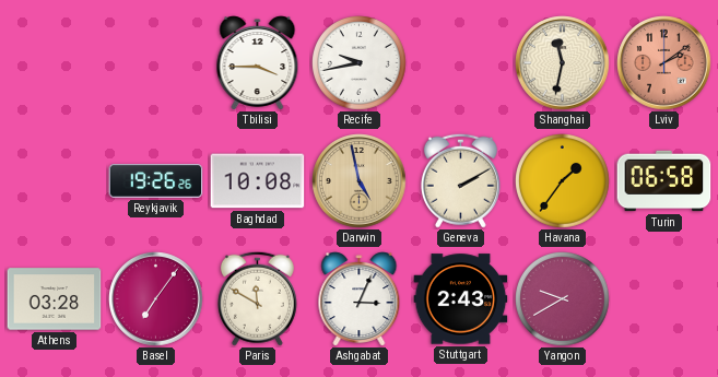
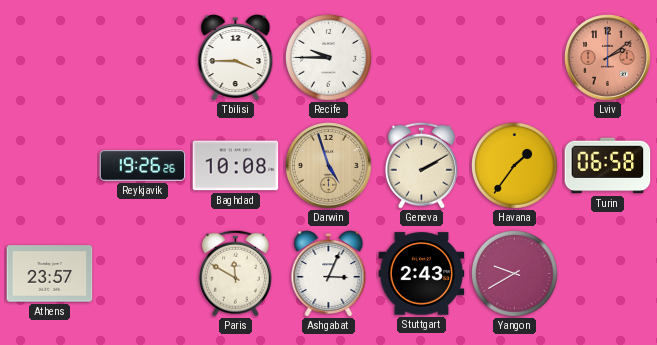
Recife: 9:43 -> 9:45
Shanghai: 11:32 -> none
Darwin: 4:58 -> 4:57
Athens: 03:28 -> 23:57
Basel: 7:06 -> none
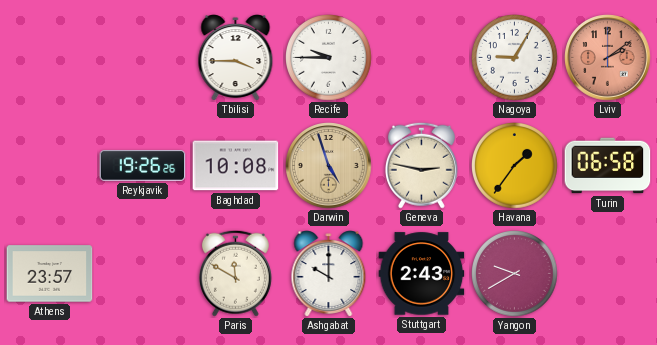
Nagoya: none -> 9:05
Geneva: 2:10 -> 2:47
Ashgabat: 3:04 -> 10:00
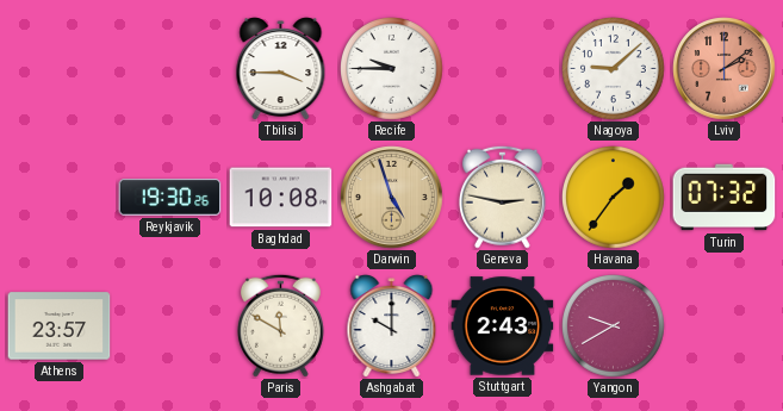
Nagoya: 9:05 -> 9:08
Reykjavik: 19:26 -> 19:30
Turin: 06:58 -> 07:32
